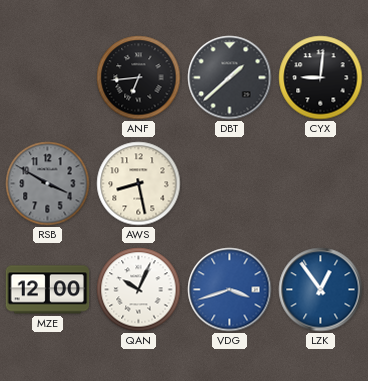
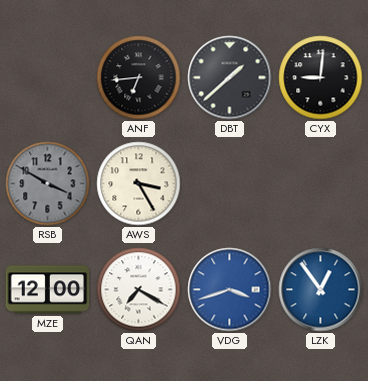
AWS: 8:28 -> 3:25
QAN: 10:04 -> 7:20
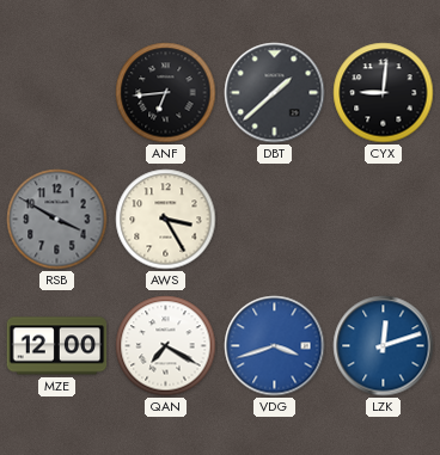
LZK: 12:54 -> 12:12
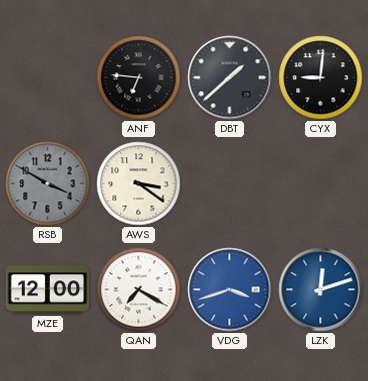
ANF: 6:44 -> 6:46
AWS: 3:25 -> 3:21
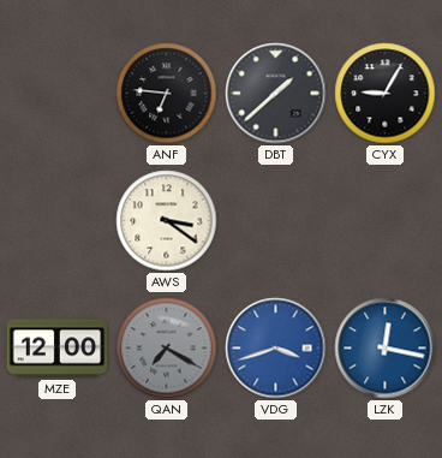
CYX: 9:01 -> 9:05
RSB: 3:50 -> none
QAN dial: white -> grey
LZK: 12:12 -> 12:17
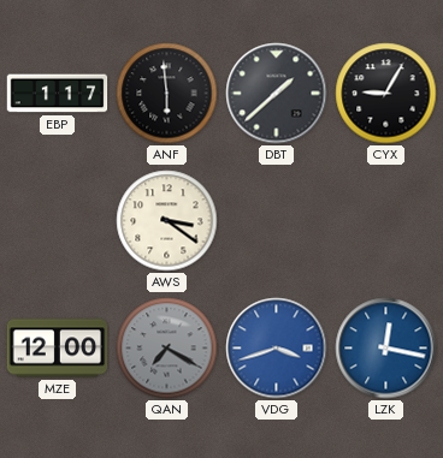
EBP: none -> 1:17
ANF: 6:46 -> 5:59
